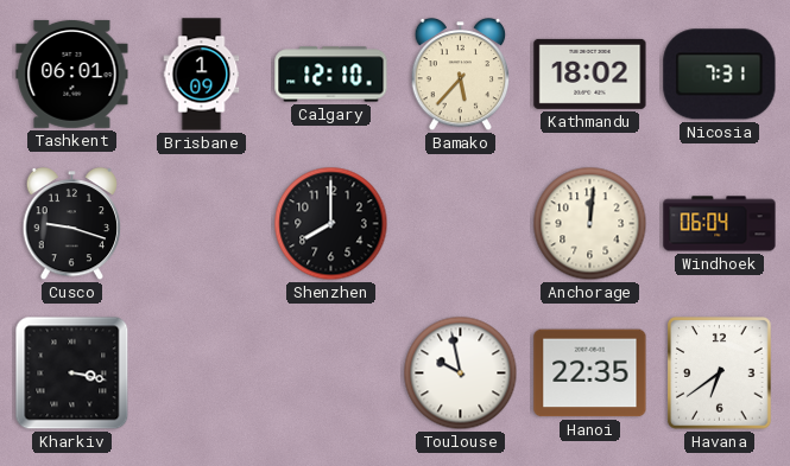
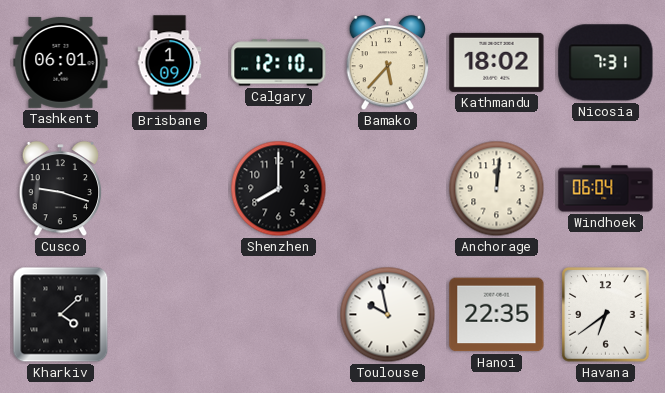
Kharkiv: 3:17 -> 4:08
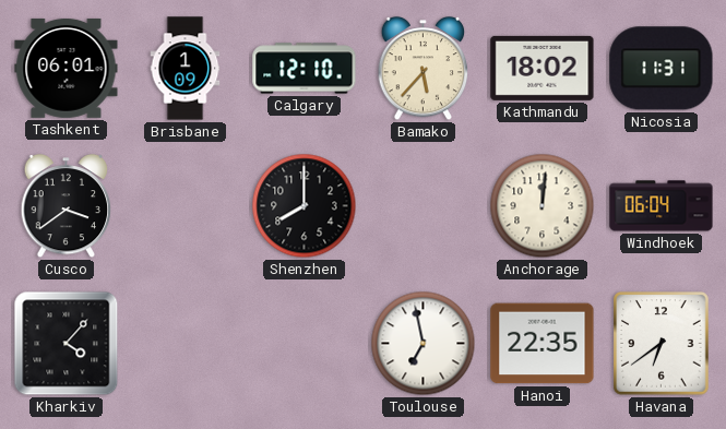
Nicosia: 7:31 -> 11:31
Cusco: 9:18 -> 3:39
Kharkiv: 4:08 -> 4:07
Toulouse: 9:58 -> 6:58
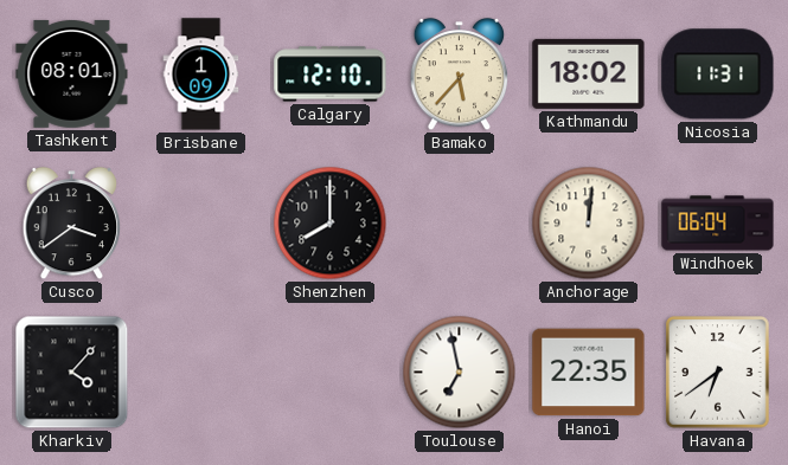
Tashkent: 06:01 -> 08:01
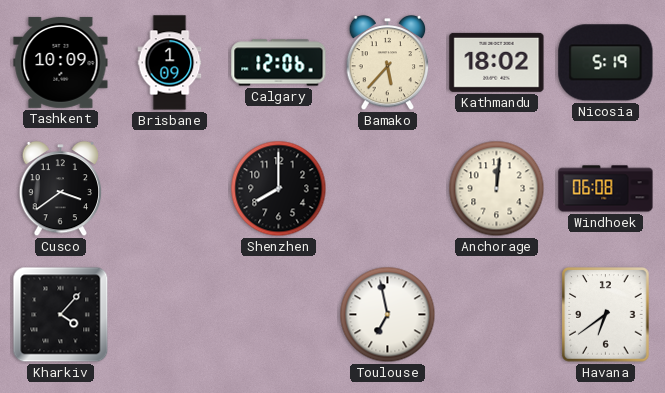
Tashkent: 08:01 -> 10:09
Calgary: 12:10 -> 12:06
Nicosia: 11:31 -> 5:19
Windhoek: 06:04 -> 06:08
Hanoi: 22:35 -> none
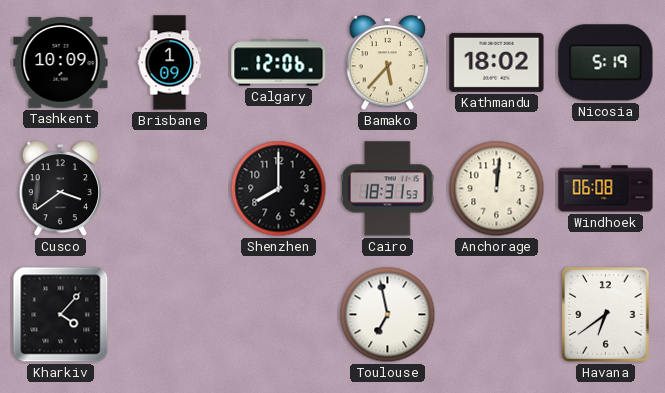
Cairo: none -> 18:31
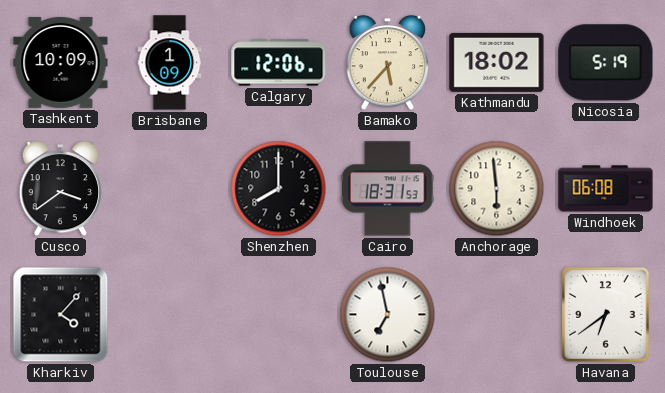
Anchorage: 12:01 -> 5:59
